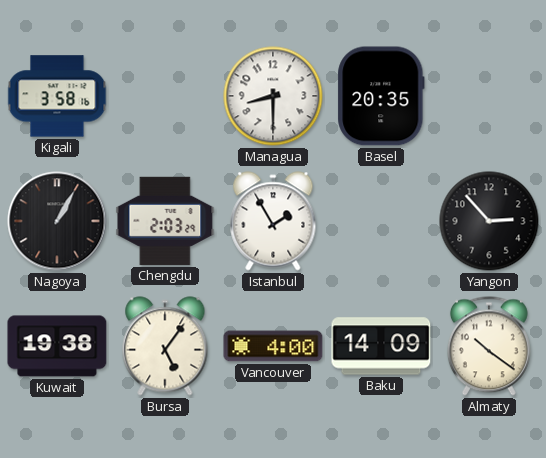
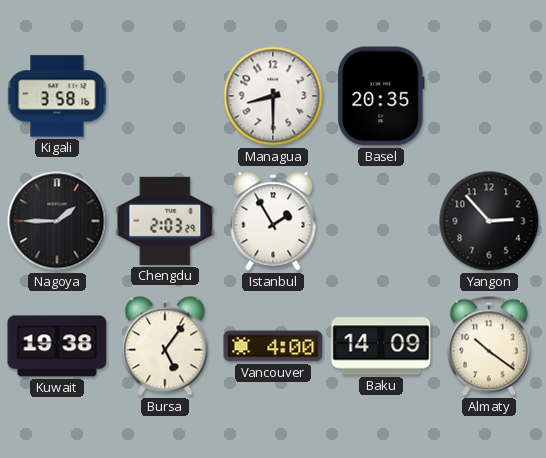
Nagoya: 1:05 -> 1:45
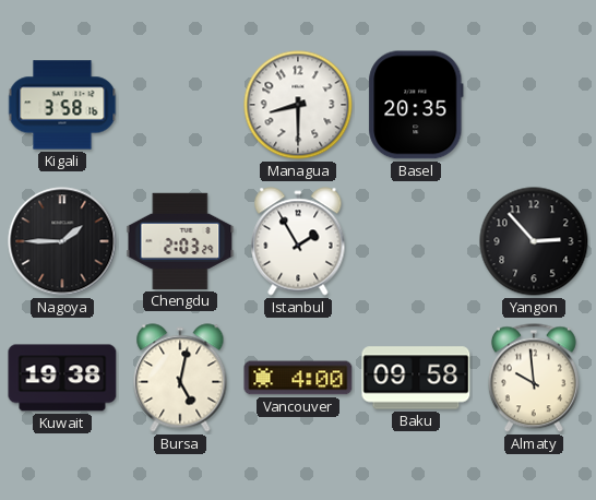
Bursa: 5:06 -> 5:02
Baku: 14:09 -> 09:58
Almaty: 10:21 -> 9:59
